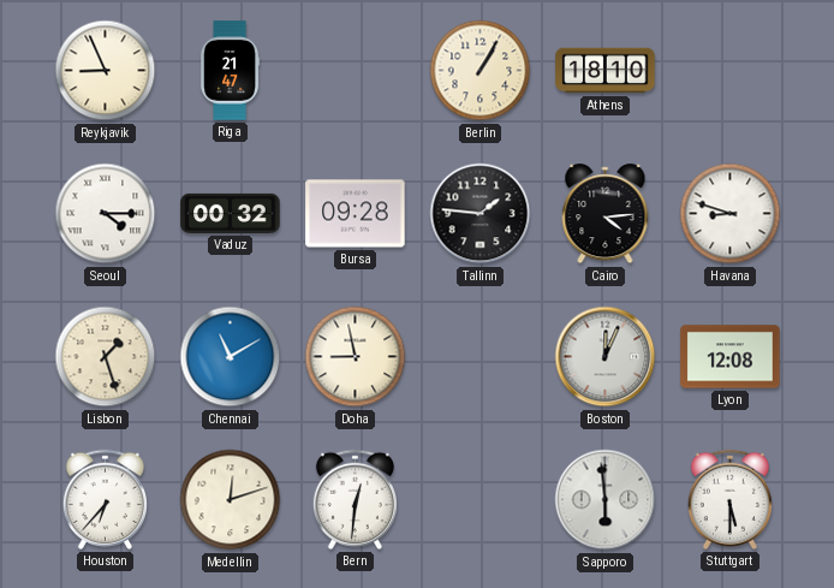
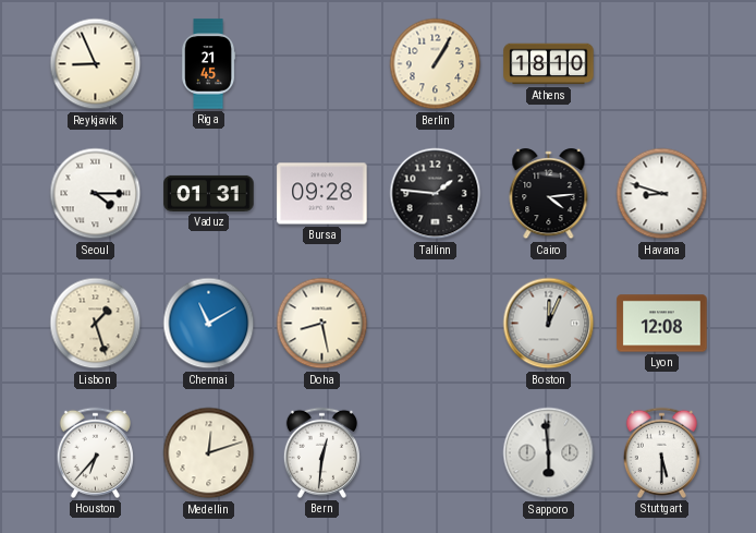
Riga: 21:47 -> 21:45
Vaduz: 00:32 -> 01:31
Doha: 8:58 -> 8:28
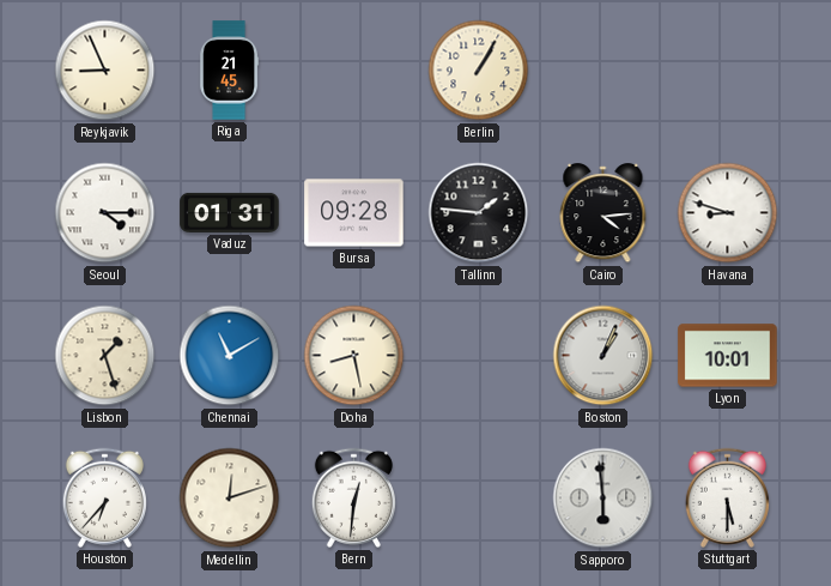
Athens: 18:10 -> none
Boston: 12:04 -> 1:04
Lyon: 12:08 -> 10:01
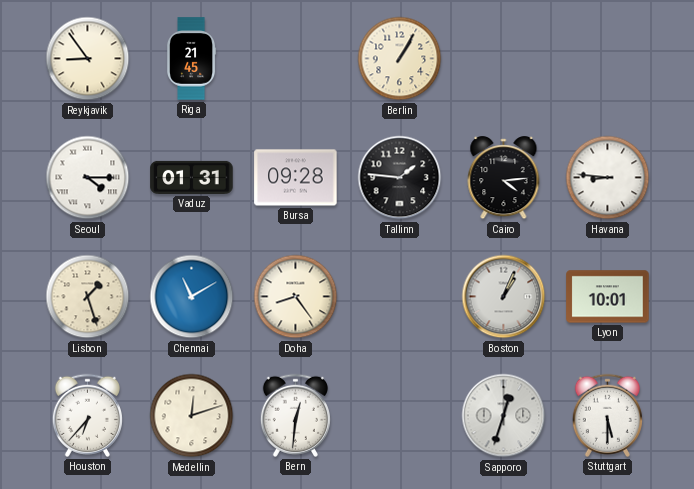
Reykjavik: 8:56 -> 8:54
Havana: 8:48 -> 8:46
Doha: 8:28 -> 8:24
Sapporo: 5:59 -> 12:33
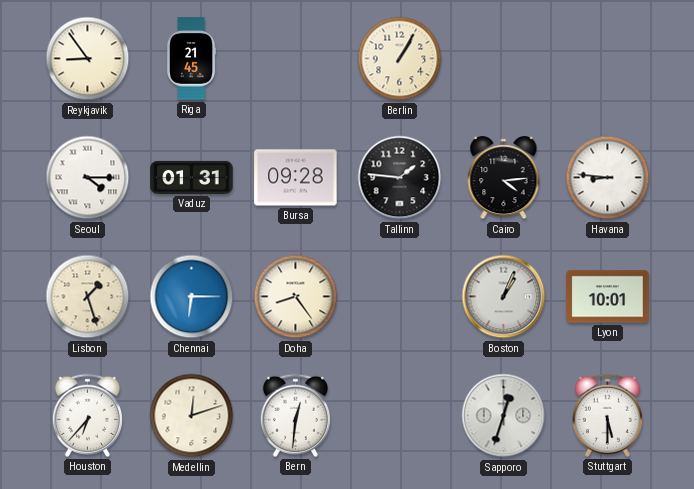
Chennai: 11:10 -> 6:15
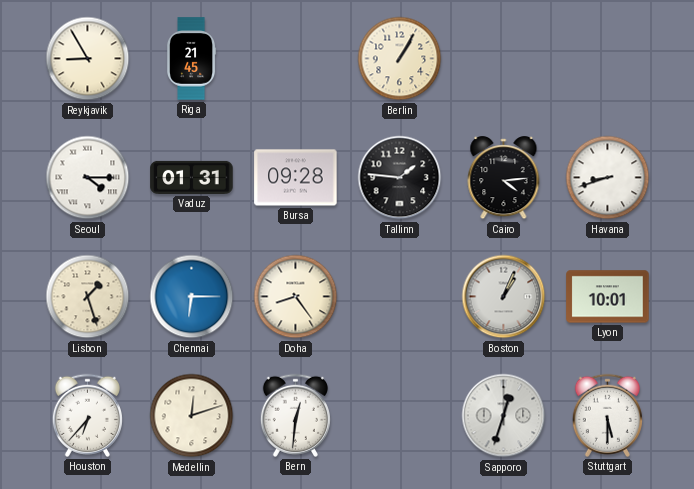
Reykjavik: 8:54 -> 8:55
Havana: 8:46 -> 8:42
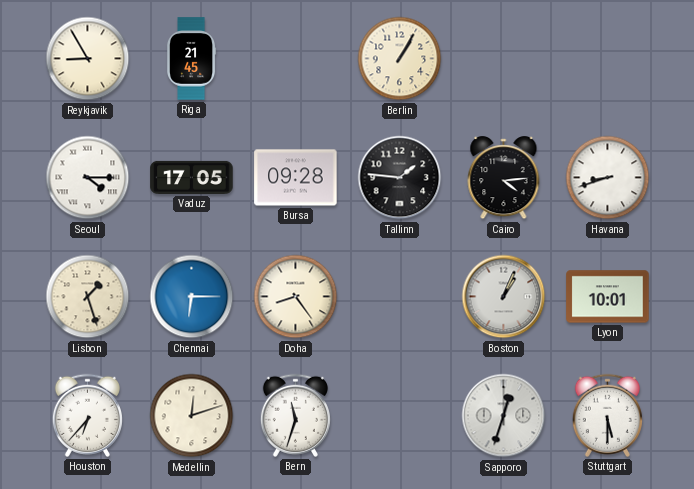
Vaduz: 01:31 -> 17:05
Bern: 12:31 -> 11:33
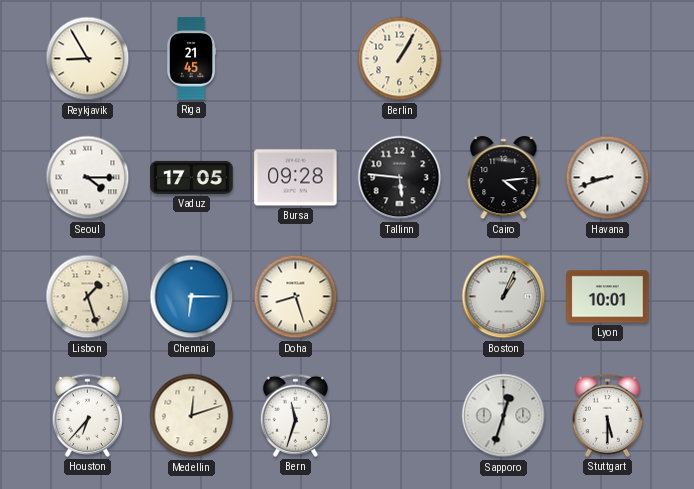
Tallinn: 1:46 -> 5:46
Doha: 8:24 -> 8:27
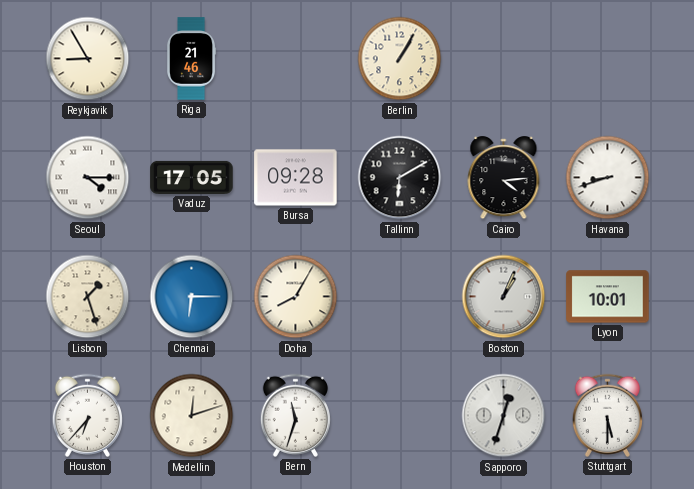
Riga: 21:45 -> 21:46
Tallinn: 5:46 -> 6:10
Doha: 8:27 -> 8:05
